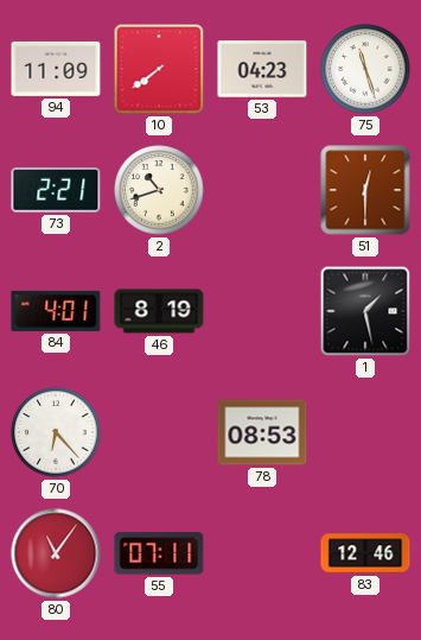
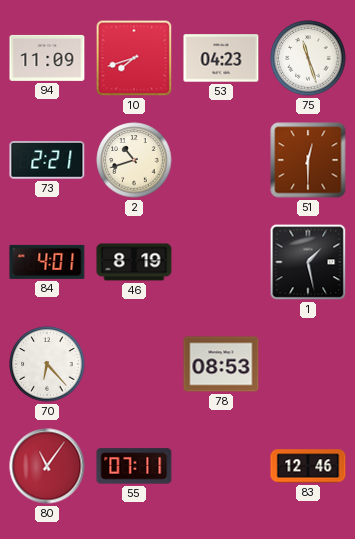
10: 7:39 -> 7:42
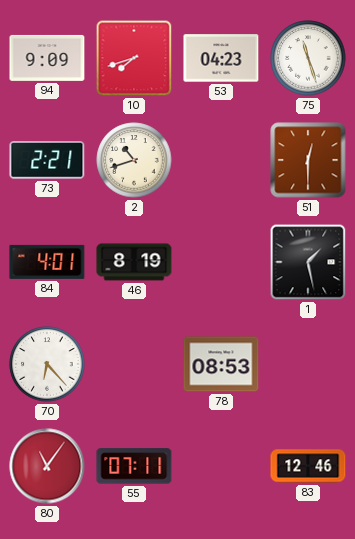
94: 11:09 -> 9:09
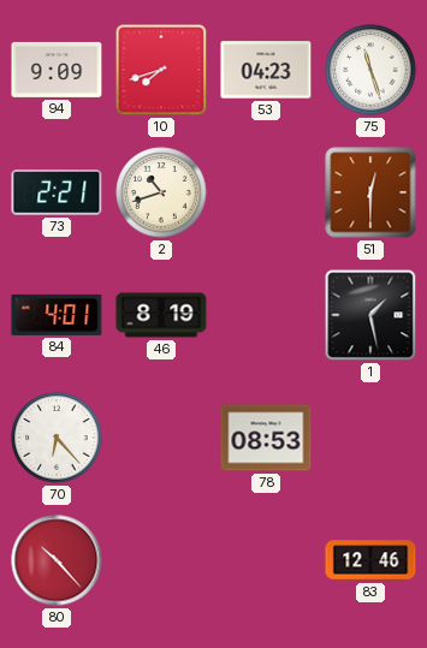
80: 11:06 -> 10:23
55: 07:11 -> none
